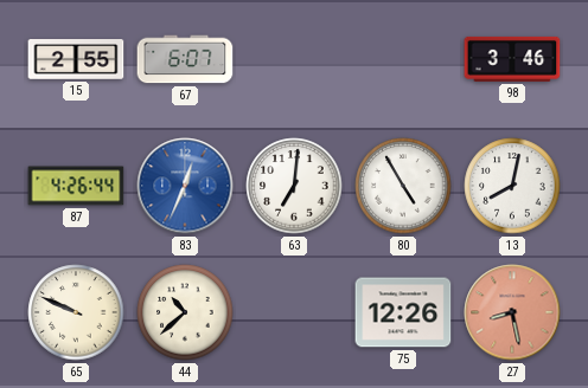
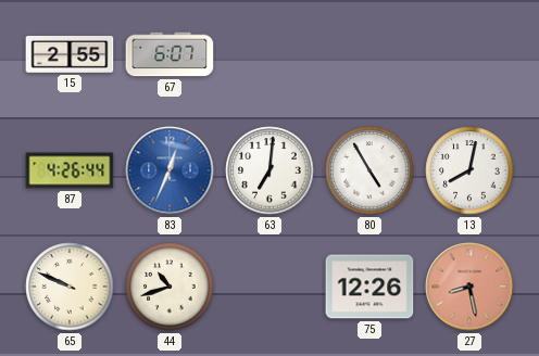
98: 3:46 -> none
44: 10:38 -> 10:42
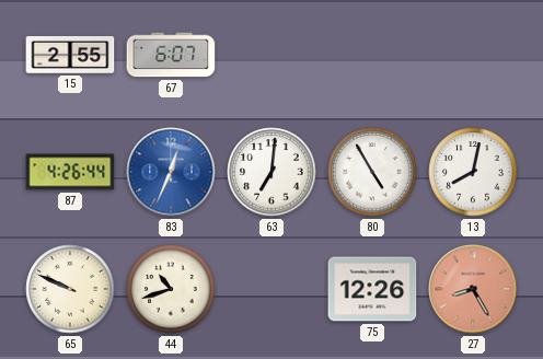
27: 8:28 -> 8:25
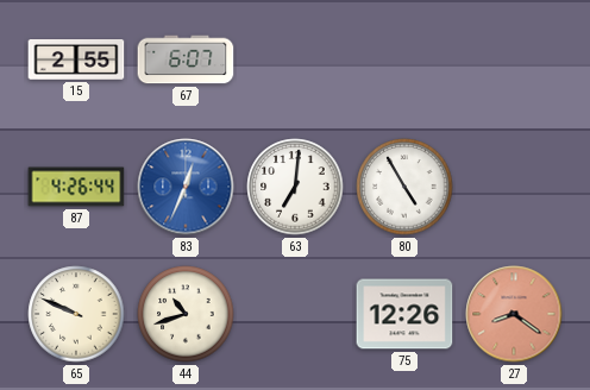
13: 8:02 -> none
27: 8:25 -> 8:21
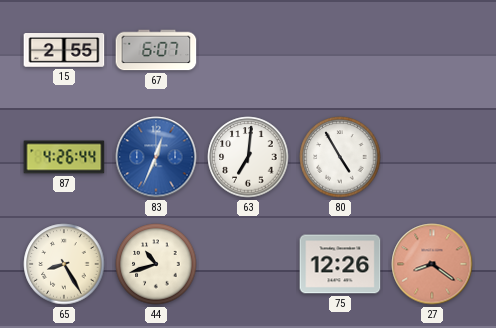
65: 9:49 -> 8:25
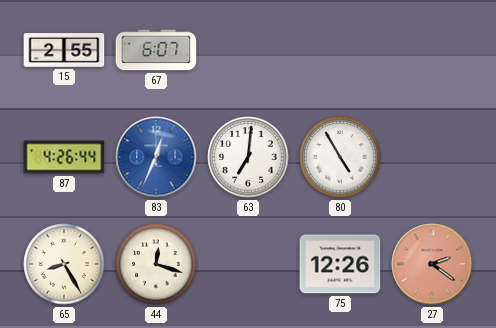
44: 10:42 -> 12:18
27: 8:21 -> 2:21
